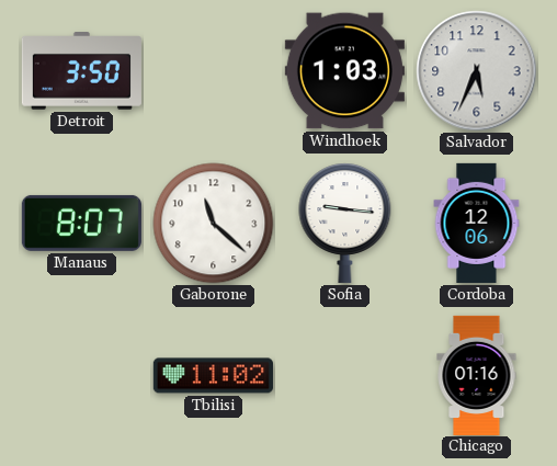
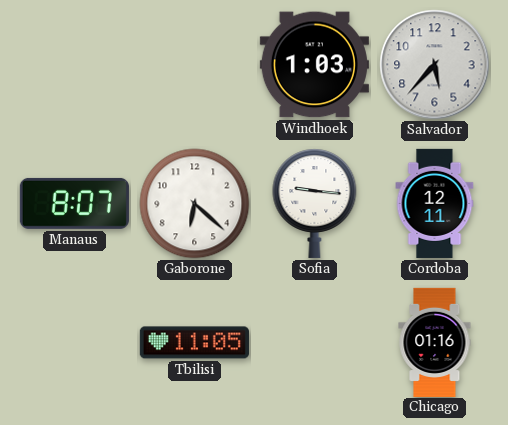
Detroit: 3:50 -> none
Salvador: 5:34 -> 5:37
Gaborone: 11:22 -> 6:22
Cordoba: 12:06 -> 12:11
Tbilisi: 11:02 -> 11:05
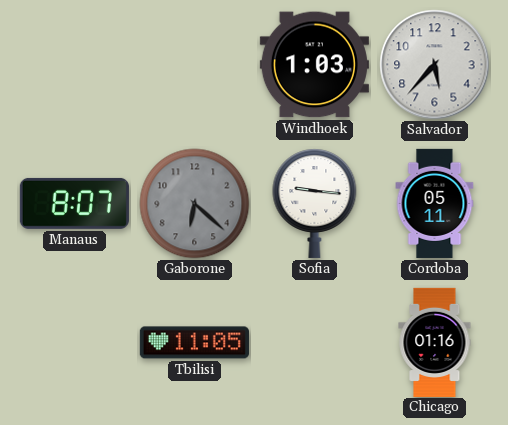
Gaborone dial: white -> grey
Cordoba: 12:11 -> 05:11
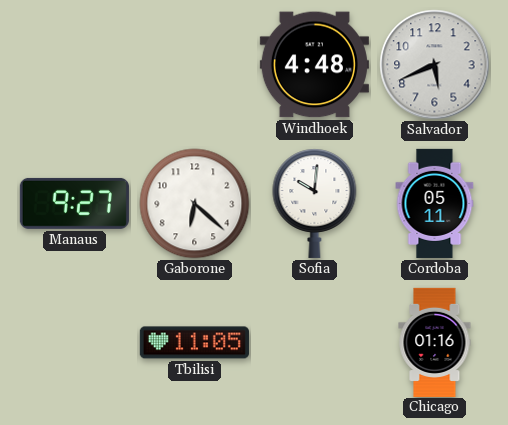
Windhoek: 1:03 -> 4:48
Salvador: 5:37 -> 5:41
Manaus: 8:07 -> 9:27
Gaborone dial: grey -> white
Sofia: 9:16 -> 10:01
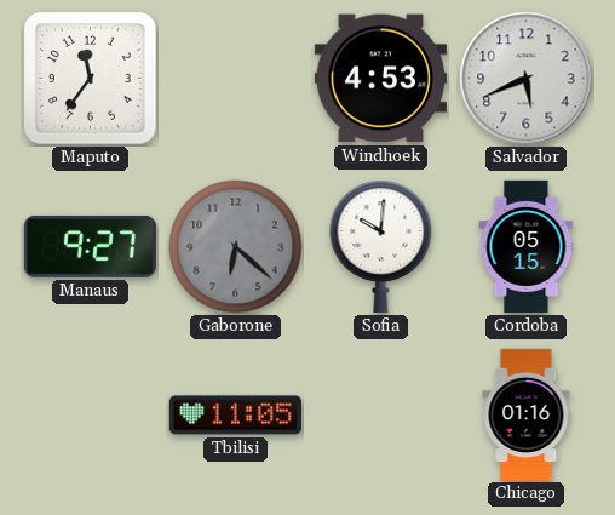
Maputo: none -> 11:36
Windhoek: 4:48 -> 4:53
Gaborone dial: white -> grey
Cordoba: 05:11 -> 05:15
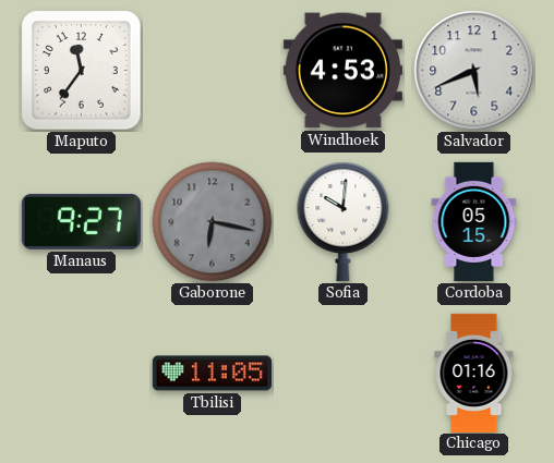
Gaborone: 6:22 -> 6:17
